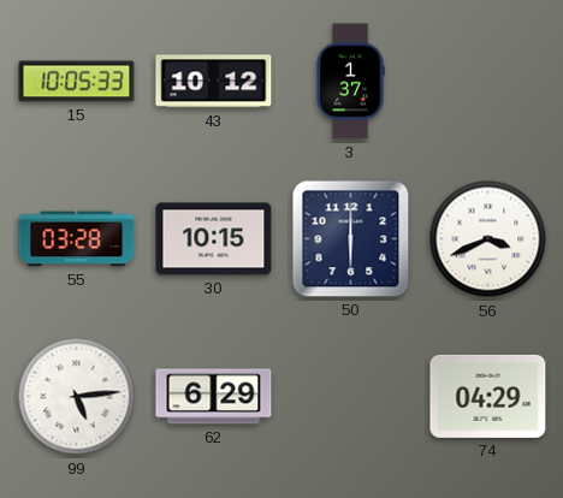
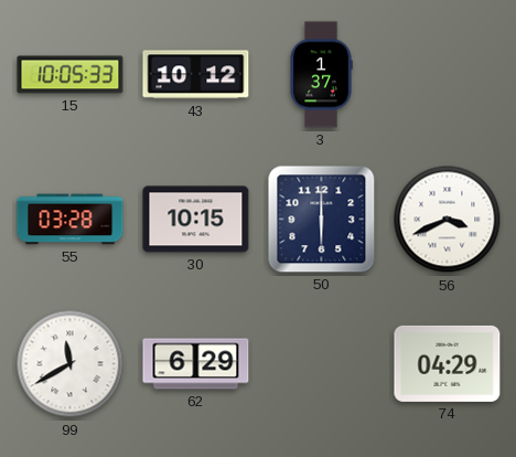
99: 5:14 -> 11:40
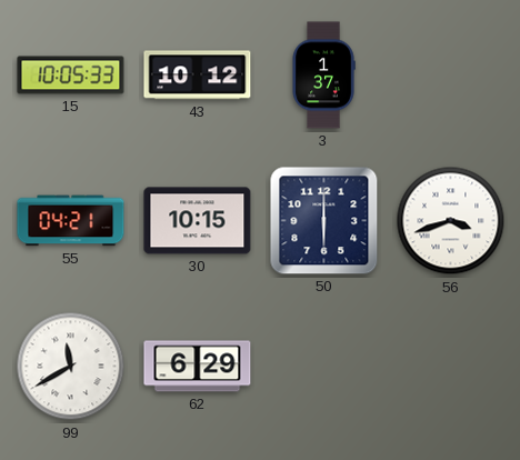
55: 03:28 -> 04:21
56: 3:41 -> 3:42
74: 04:29 -> none
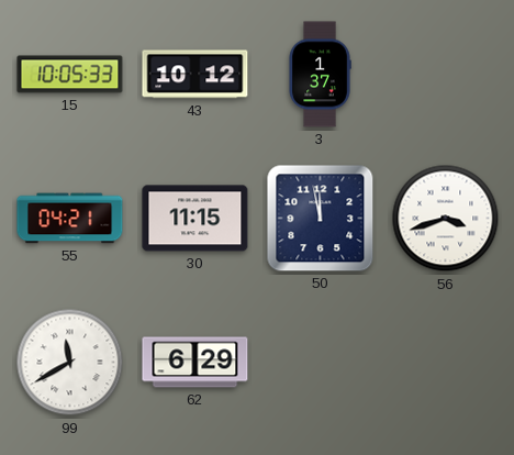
30: 10:15 -> 11:15
50: 6:00 -> 11:58
